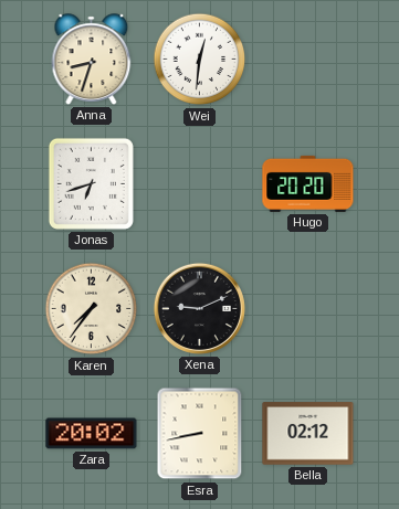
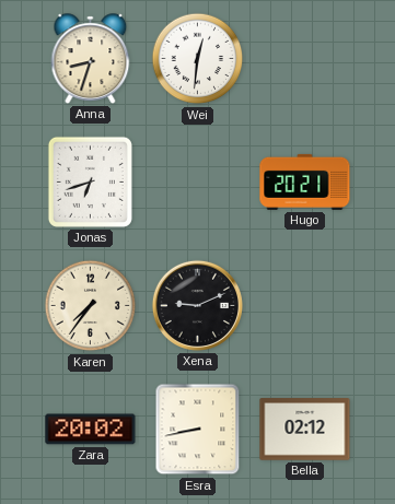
Hugo: 20:20 -> 20:21
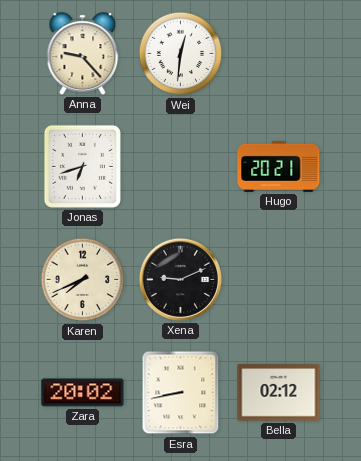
Anna: 8:33 -> 9:23
Karen: 7:36 -> 7:41
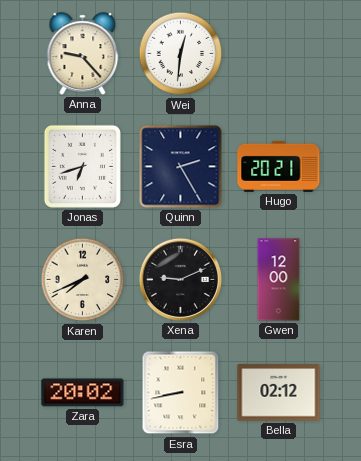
Quinn: none -> 2:25
Gwen: none -> 12:00
